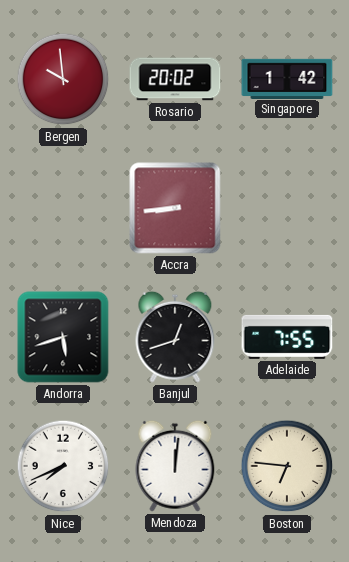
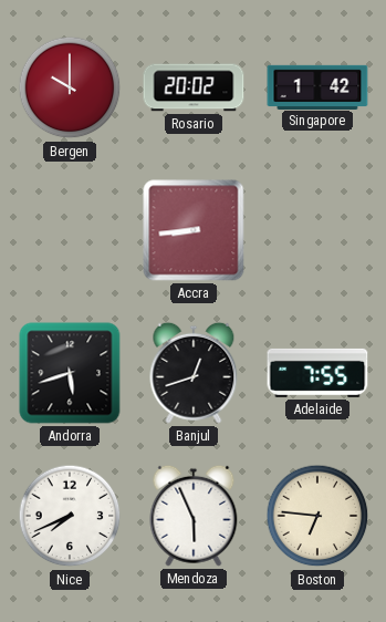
Bergen: 9:59 -> 10:00
Mendoza: 12:01 -> 5:56
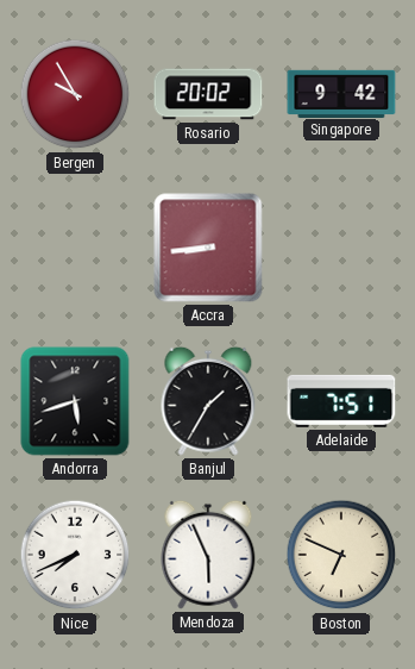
Bergen: 10:00 -> 9:55
Singapore: 1:42 -> 9:42
Banjul: 12:42 -> 1:35
Adelaide: 7:55 -> 7:51
Boston: 6:46 -> 6:49
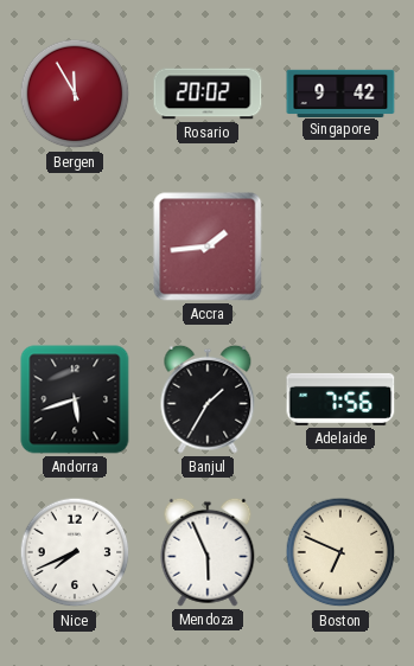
Bergen: 9:55 -> 11:55
Accra: 8:44 -> 1:44
Adelaide: 7:51 -> 7:56
